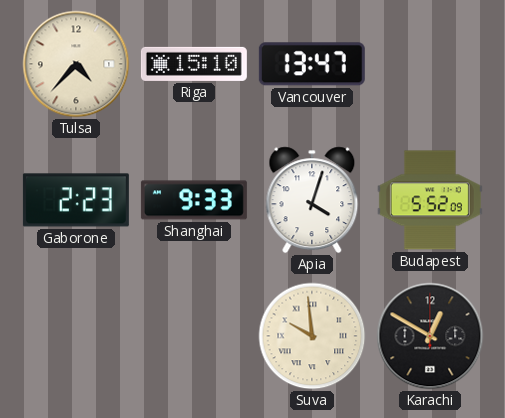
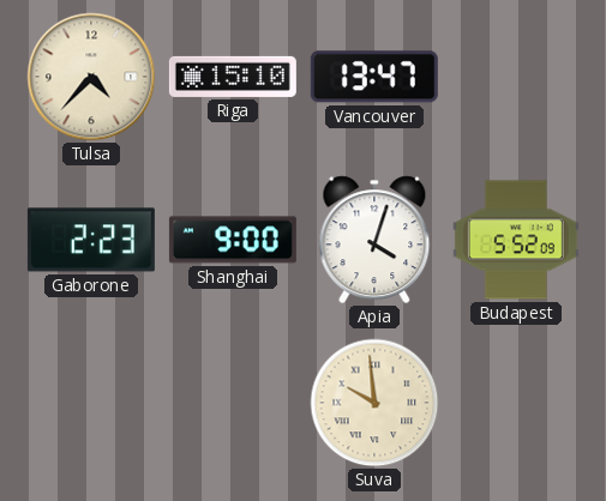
Shanghai: 9:33 -> 9:00
Karachi: 12:50 -> none
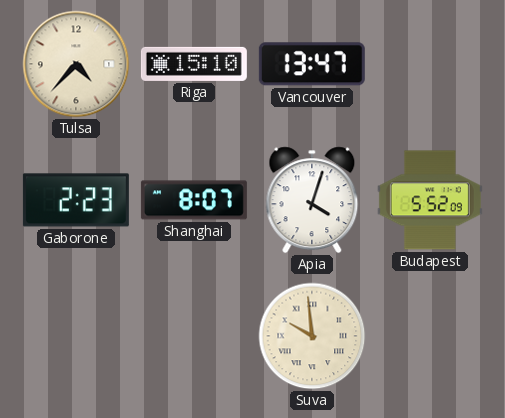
Shanghai: 9:00 -> 8:07
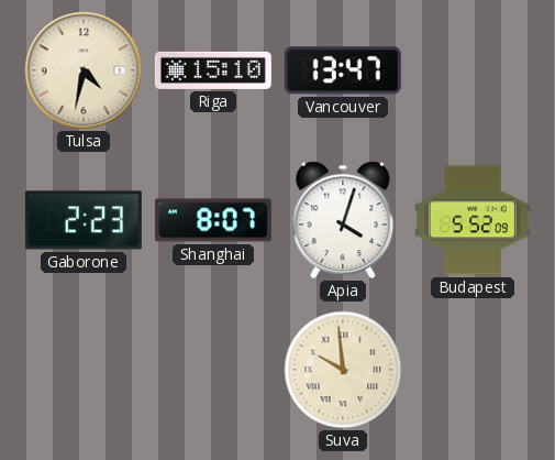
Tulsa: 4:37 -> 4:32
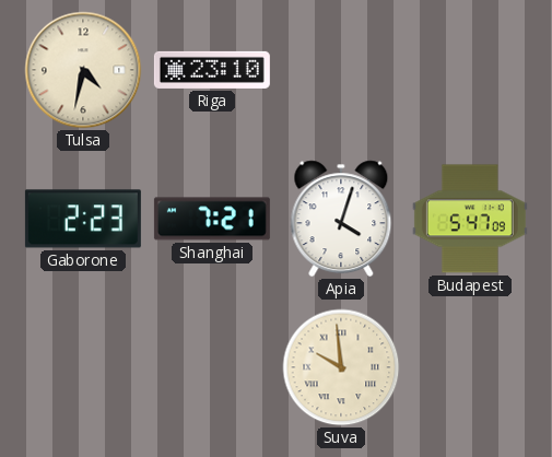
Riga: 15:10 -> 23:10
Vancouver: 13:47 -> none
Shanghai: 8:07 -> 7:21
Budapest: 5:52 -> 5:47
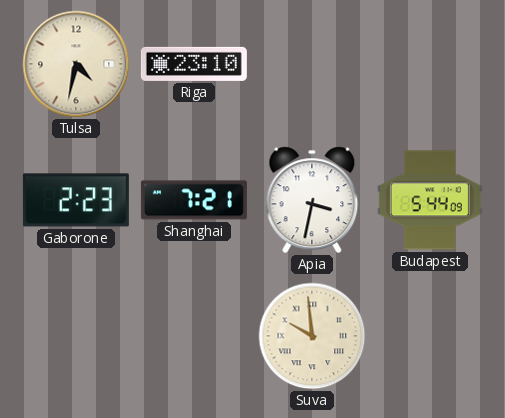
Apia: 4:03 -> 3:32
Budapest: 5:47 -> 5:44
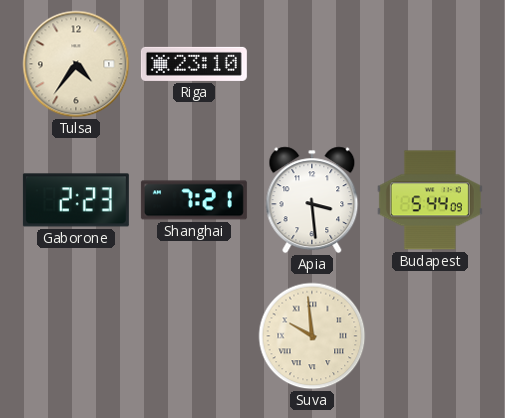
Tulsa: 4:32 -> 4:36
Apia: 3:32 -> 3:29
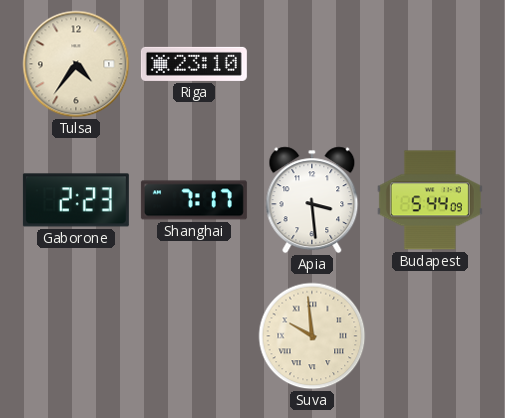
Shanghai: 7:21 -> 7:17
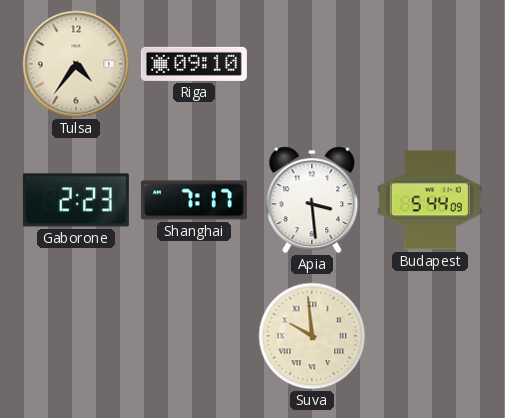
Riga: 23:10 -> 09:10
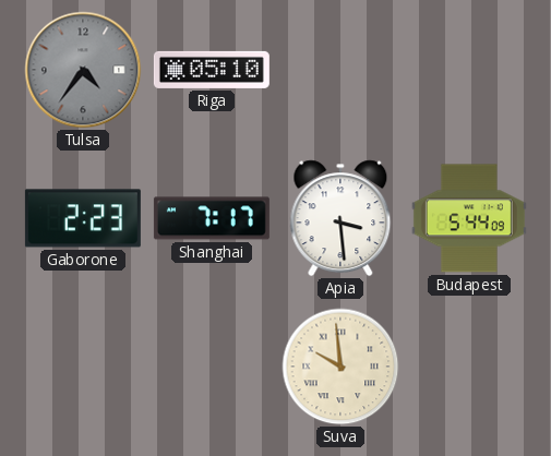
Tulsa dial: cream -> grey
Riga: 09:10 -> 05:10
